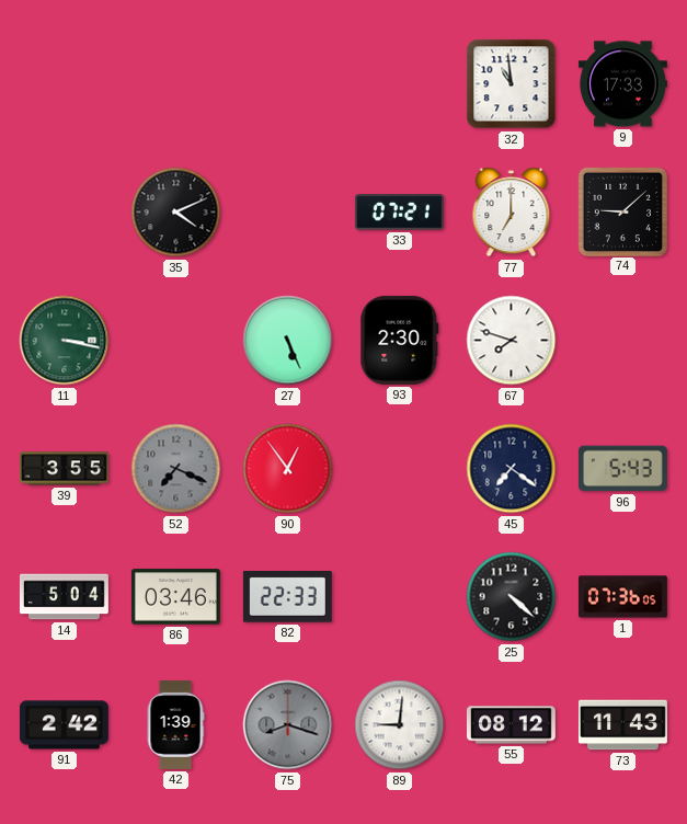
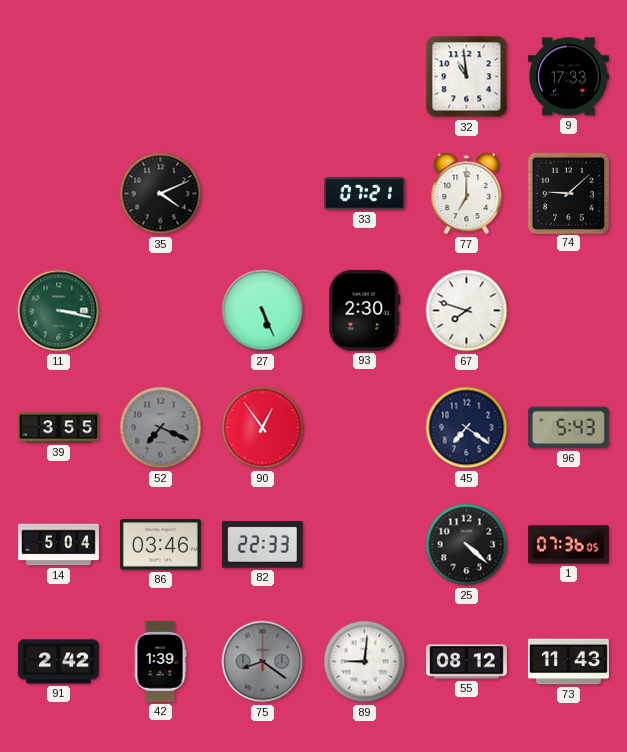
75: 8:18 -> 8:21
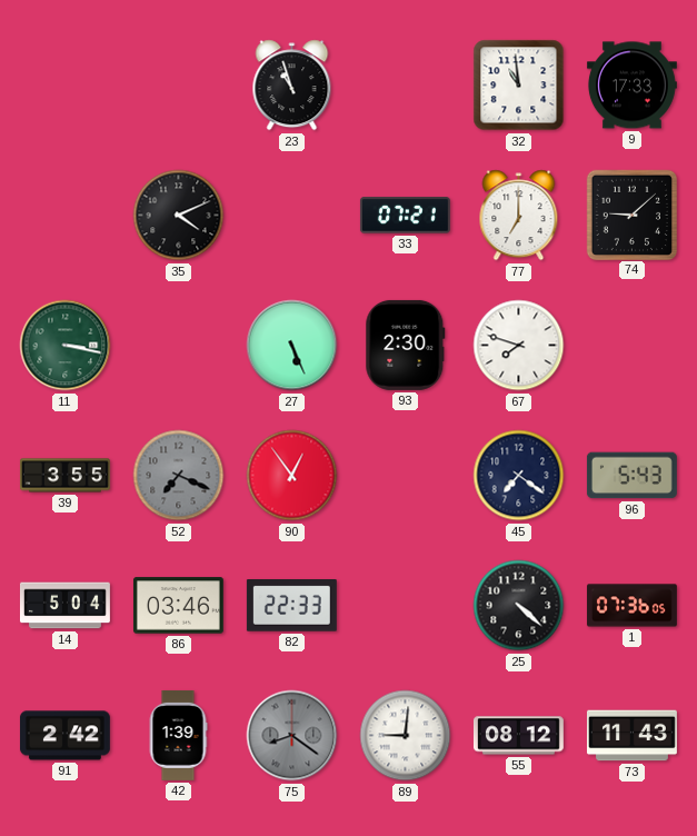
23: none -> 10:57
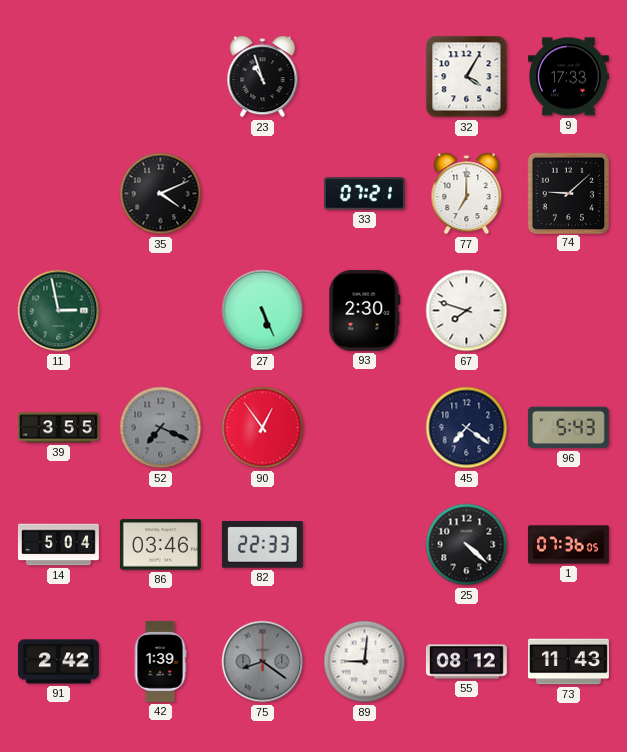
32: 10:59 -> 4:05
11: 3:17 -> 2:58
